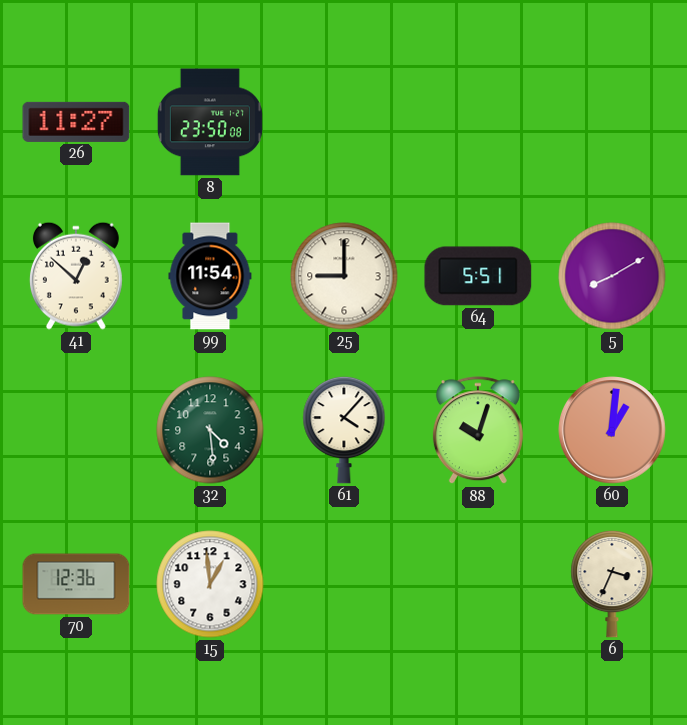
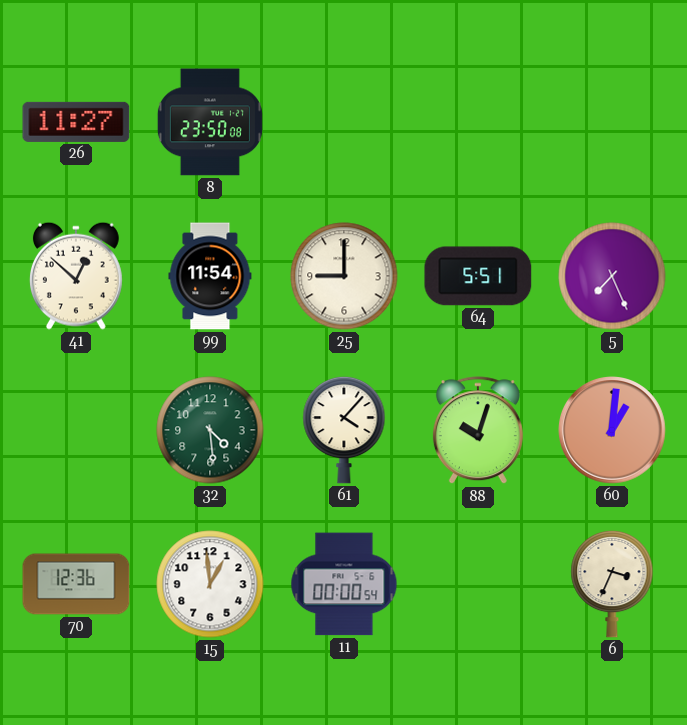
5: 8:10 -> 7:26
11: none -> 00:00
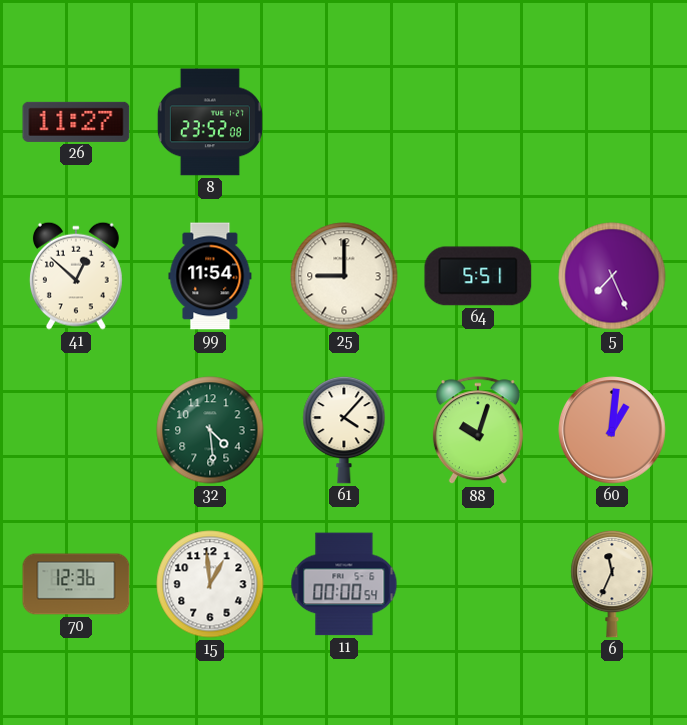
8: 23:50 -> 23:52
6: 3:34 -> 11:34
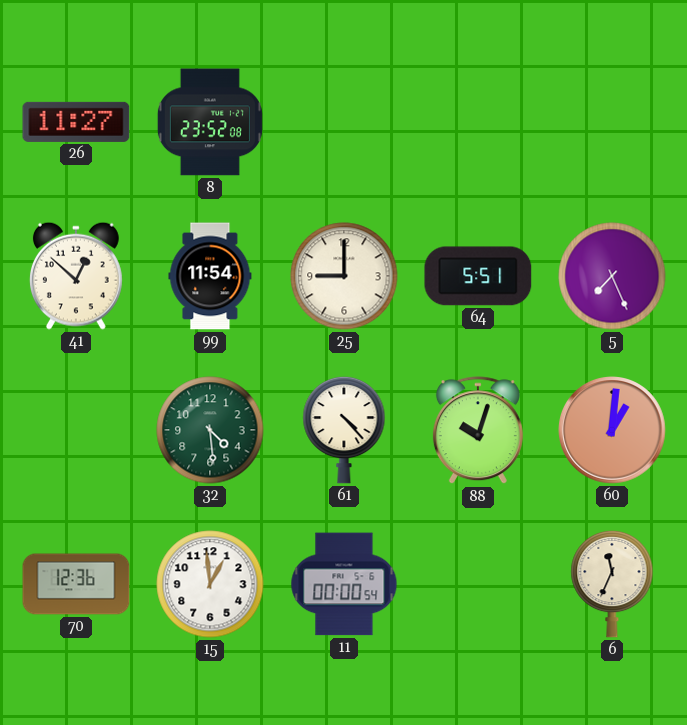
61: 4:07 -> 4:23
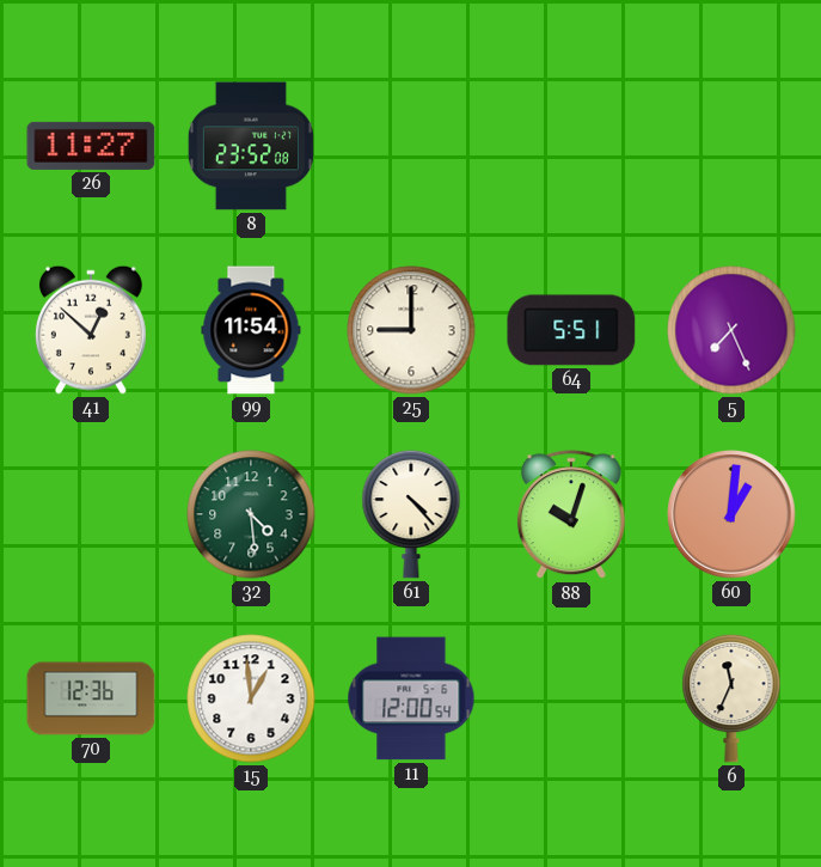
11: 00:00 -> 12:00
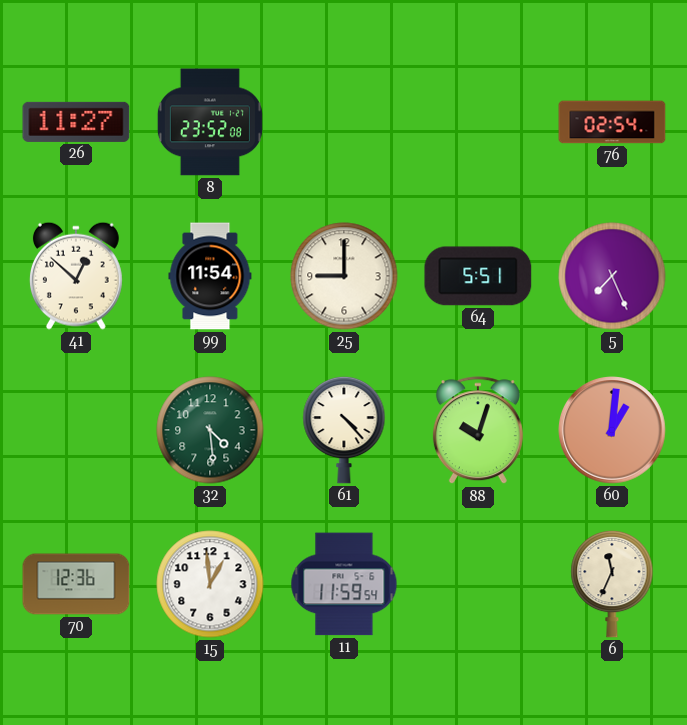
76: none -> 02:54
11: 12:00 -> 11:59
